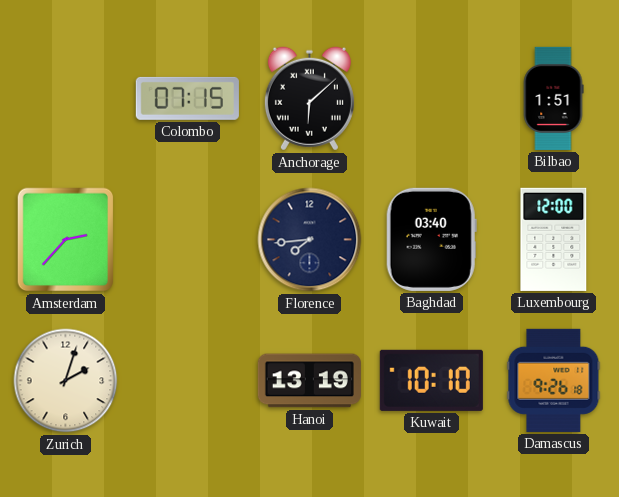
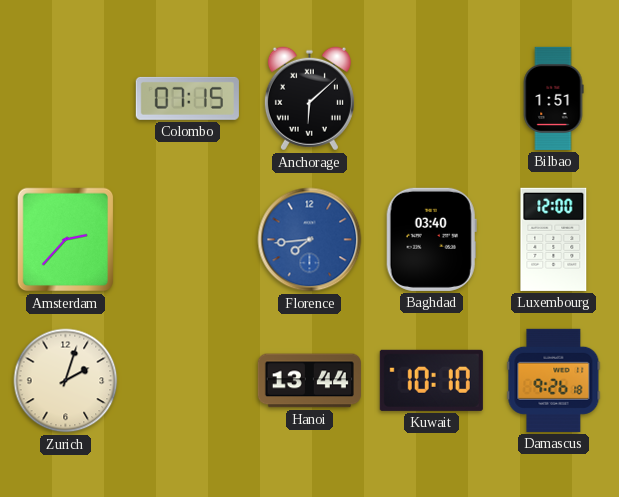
Florence dial: navy -> blue
Hanoi: 13:19 -> 13:44
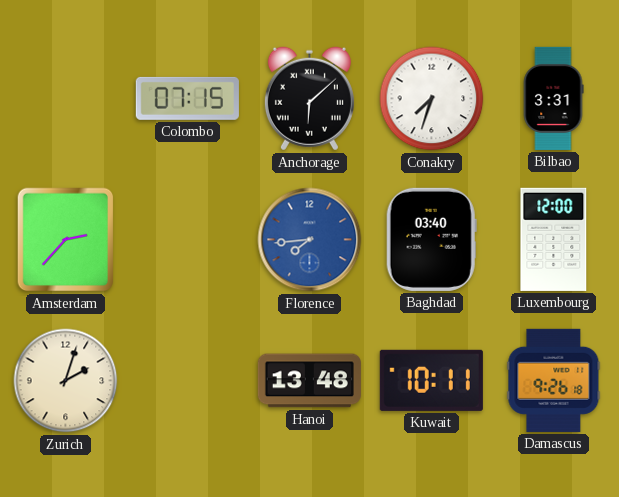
Conakry: none -> 7:33
Bilbao: 1:51 -> 3:31
Hanoi: 13:44 -> 13:48
Kuwait: 10:10 -> 10:11
